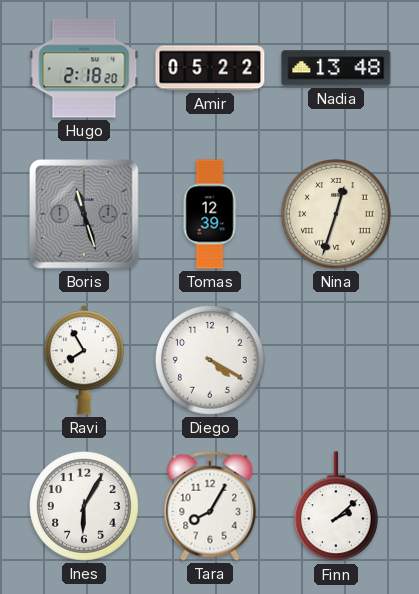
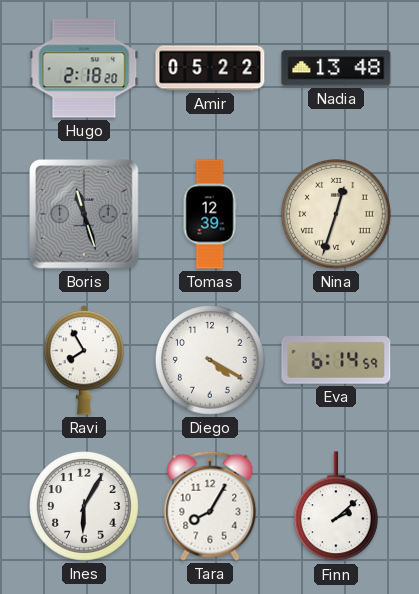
Eva: none -> 6:14
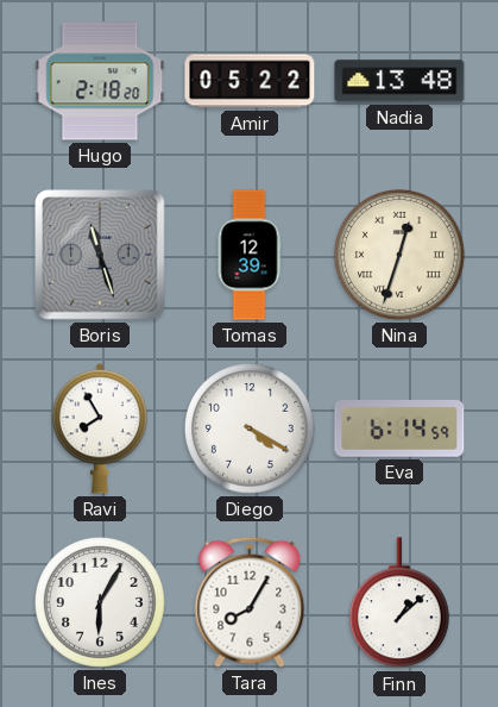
Finn: 2:08 -> 1:08
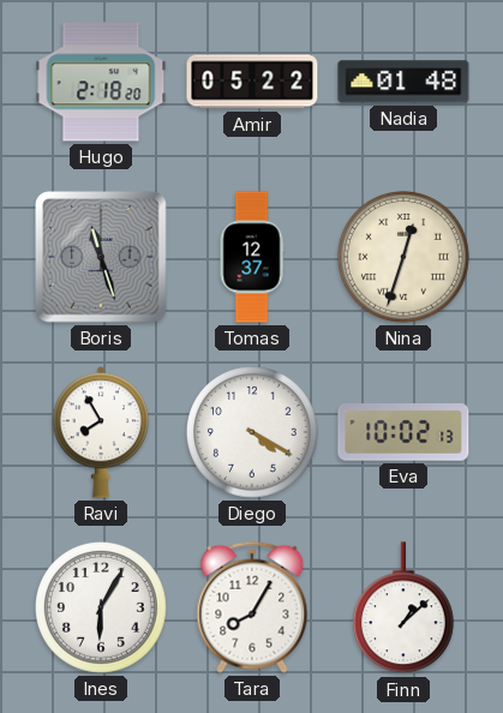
Nadia: 13:48 -> 01:48
Tomas: 12:39 -> 12:37
Eva: 6:14 -> 10:02
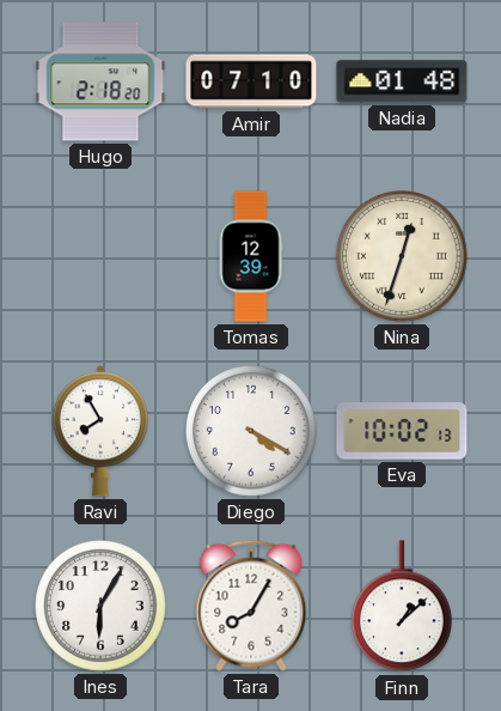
Amir: 05:22 -> 07:10
Boris: 11:27 -> none
Tomas: 12:37 -> 12:39
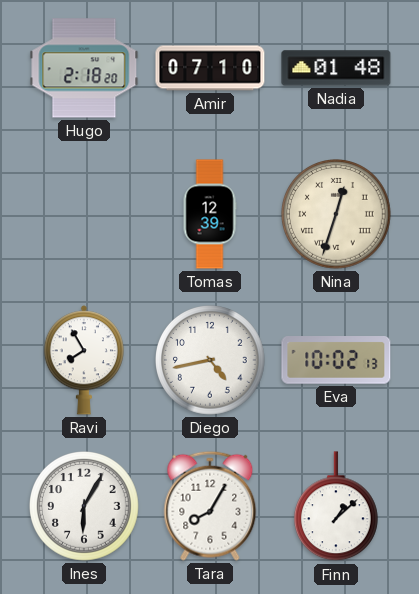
Diego: 4:20 -> 4:43
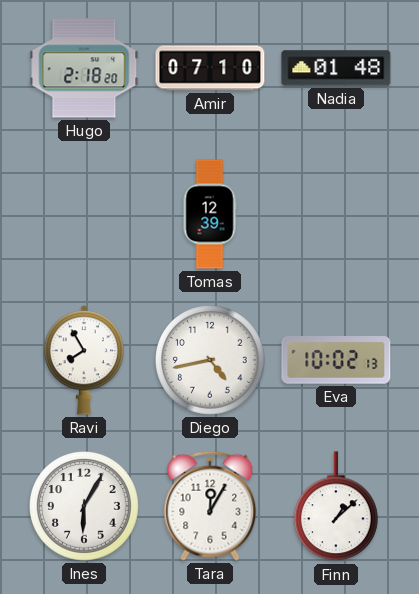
Nina: 12:33 -> none
Tara: 8:05 -> 12:05
